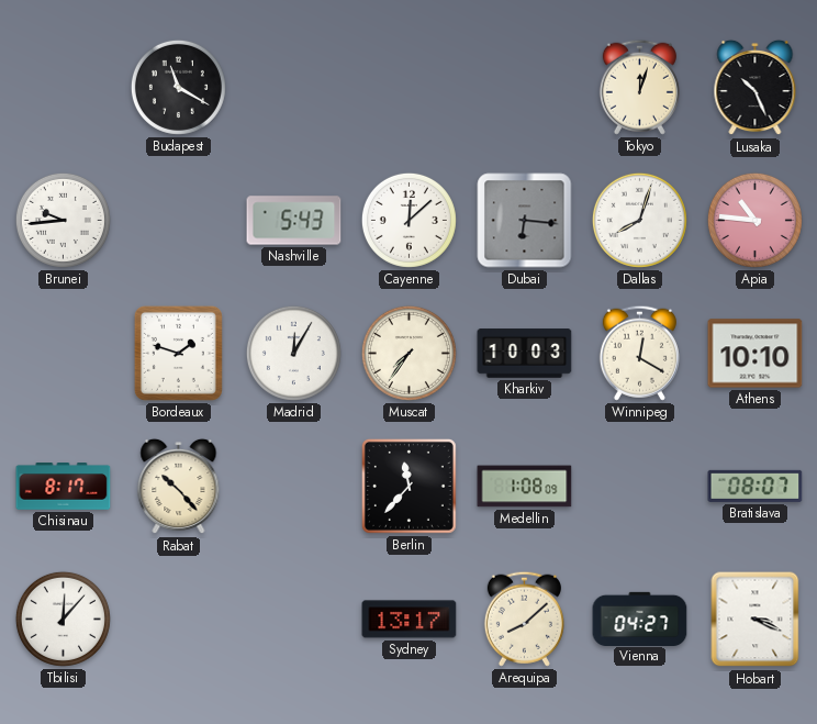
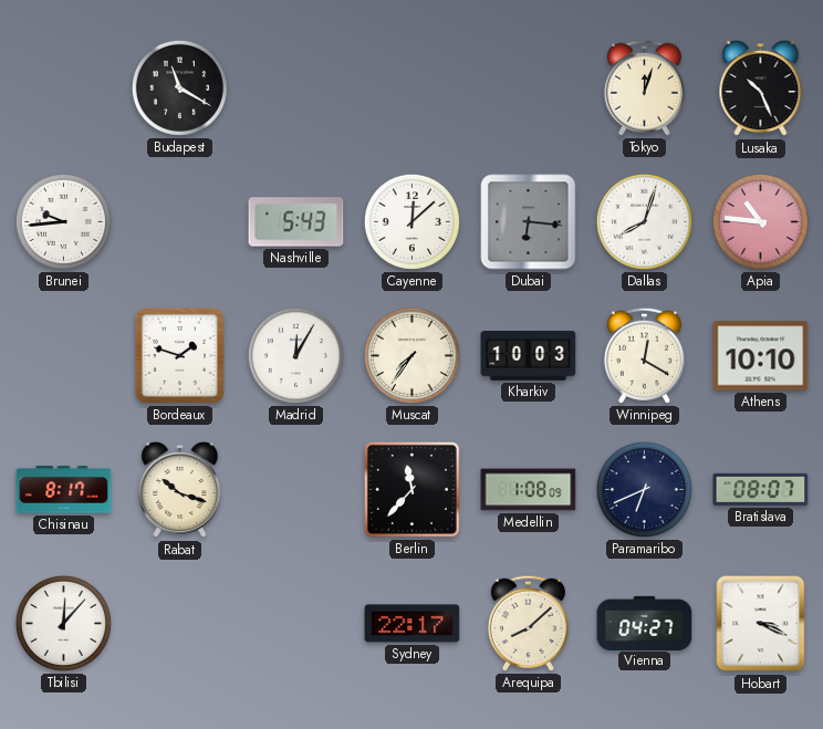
Rabat: 10:23 -> 10:18
Paramaribo: none -> 6:41
Sydney: 13:17 -> 22:17
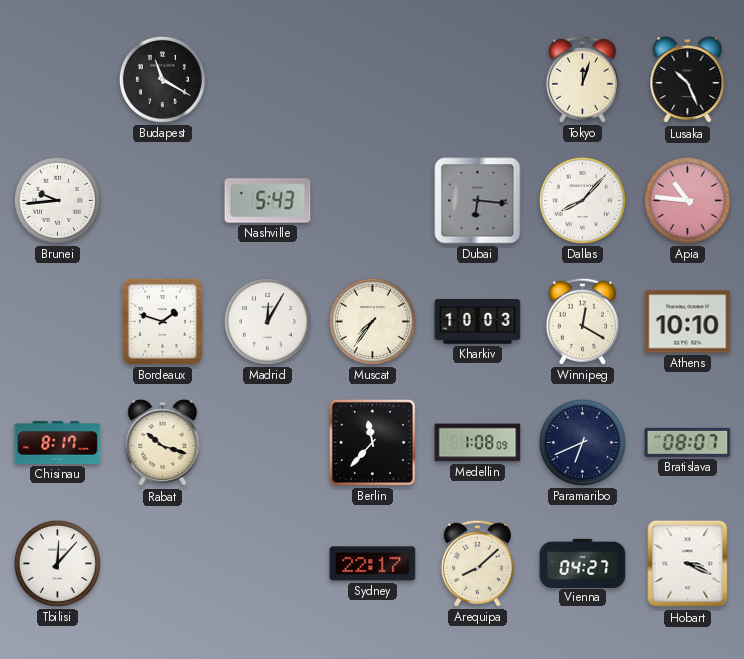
Cayenne: 12:08 -> none
Dallas: 8:03 -> 8:07
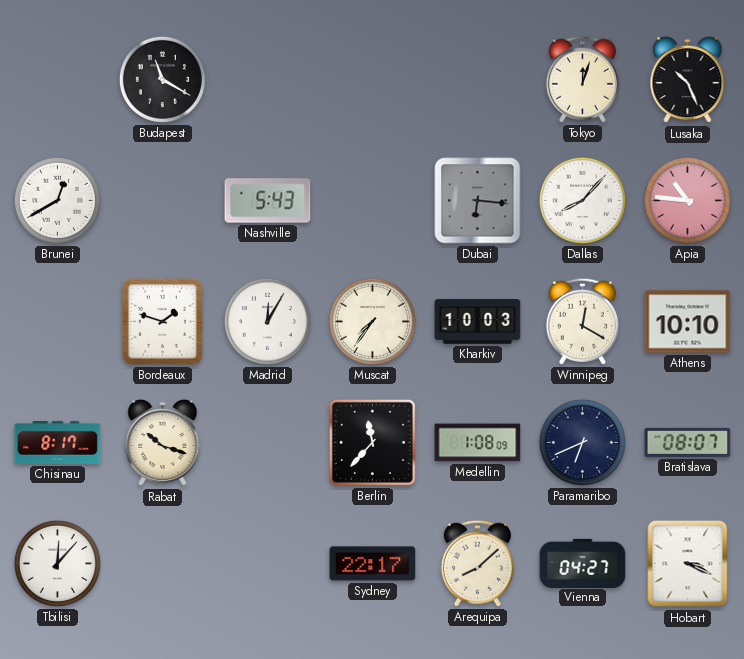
Brunei: 9:44 -> 12:40
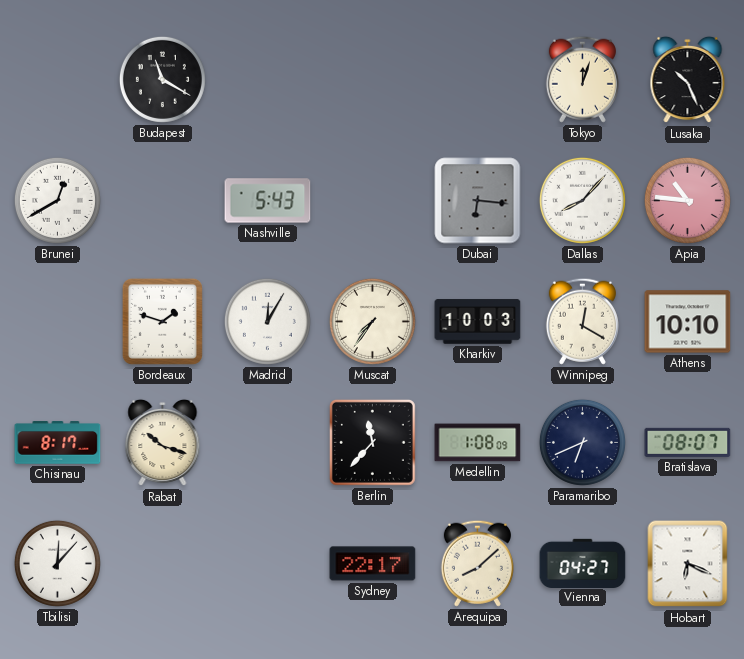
Hobart: 3:19 -> 6:19
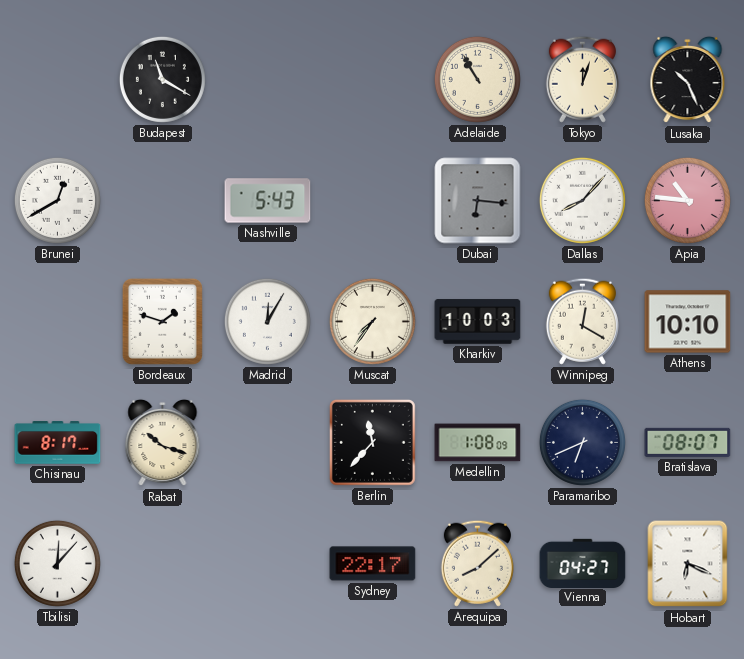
Adelaide: none -> 10:55
